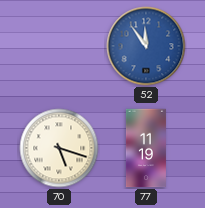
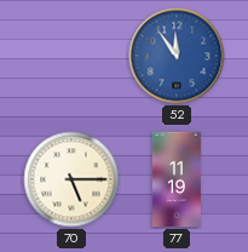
70: 5:18 -> 5:15
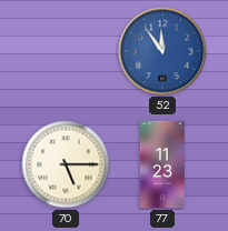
77: 11:19 -> 11:23
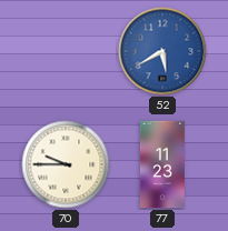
52: 11:54 -> 5:40
70: 5:15 -> 9:45
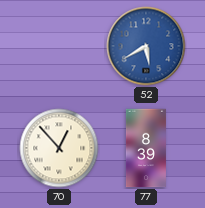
70: 9:45 -> 12:53
77: 11:23 -> 8:39
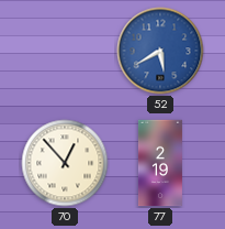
77: 8:39 -> 2:19
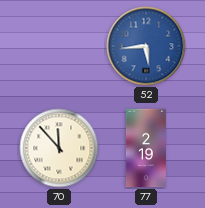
52: 5:40 -> 5:44
70: 12:53 -> 11:53
